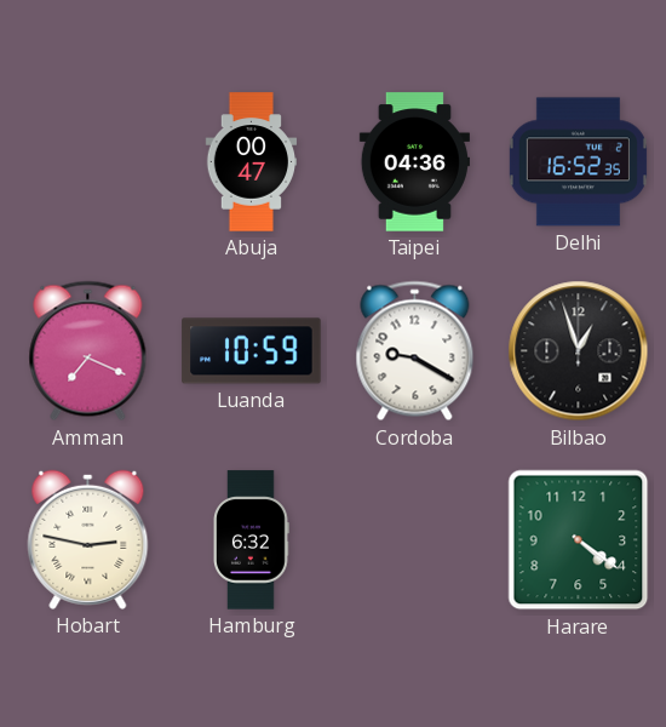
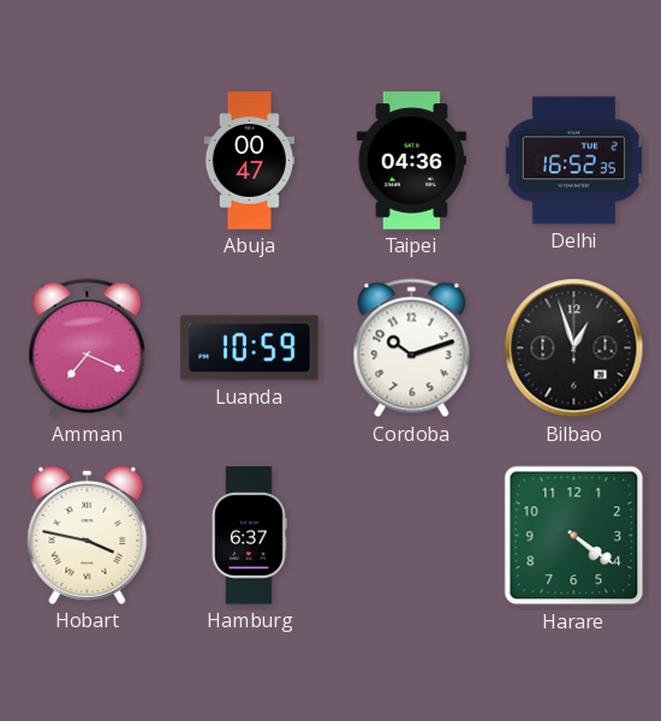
Cordoba: 9:20 -> 10:12
Hobart: 2:47 -> 3:47
Hamburg: 6:32 -> 6:37
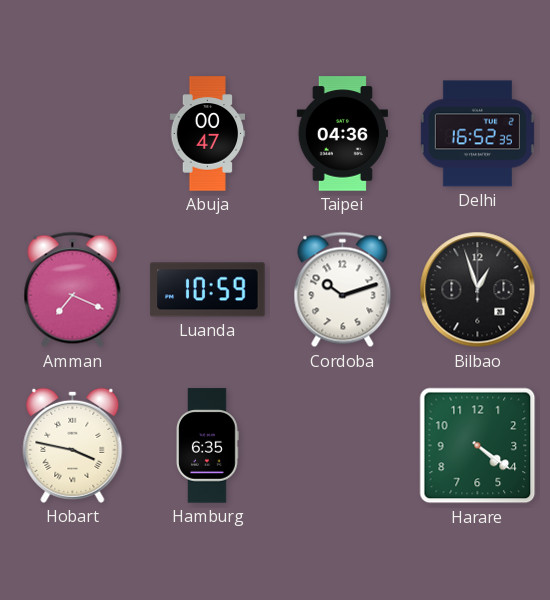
Hamburg: 6:37 -> 6:35
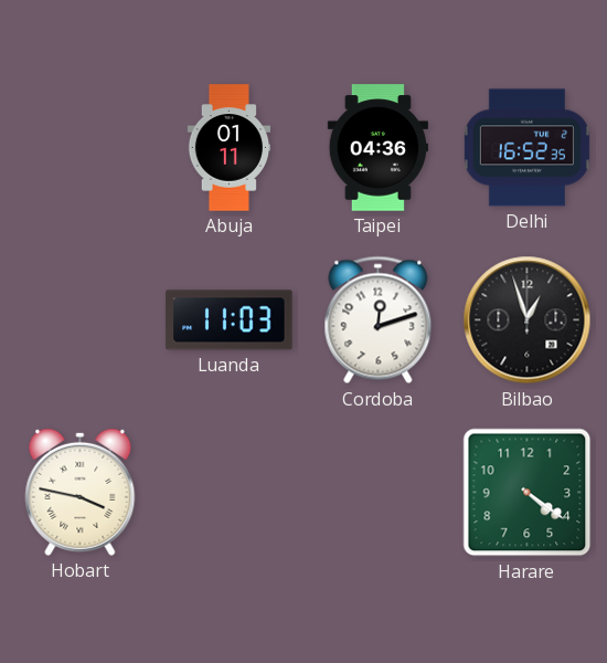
Abuja: 00:47 -> 01:11
Amman: 7:19 -> none
Luanda: 10:59 -> 11:03
Cordoba: 10:12 -> 12:12
Hamburg: 6:35 -> none
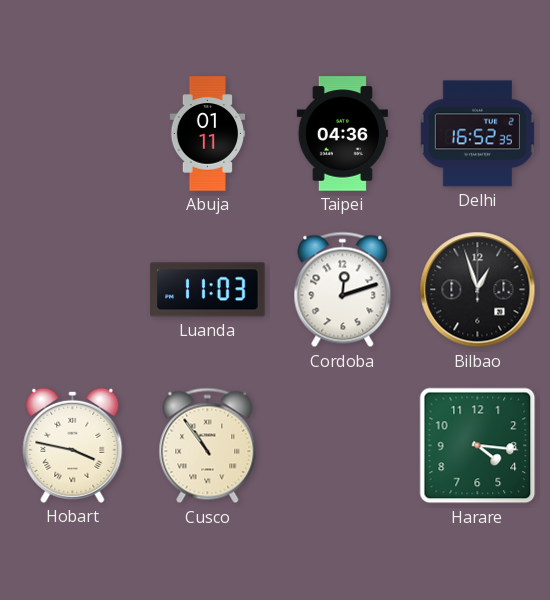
Cusco: none -> 10:54
Harare: 4:21 -> 4:16
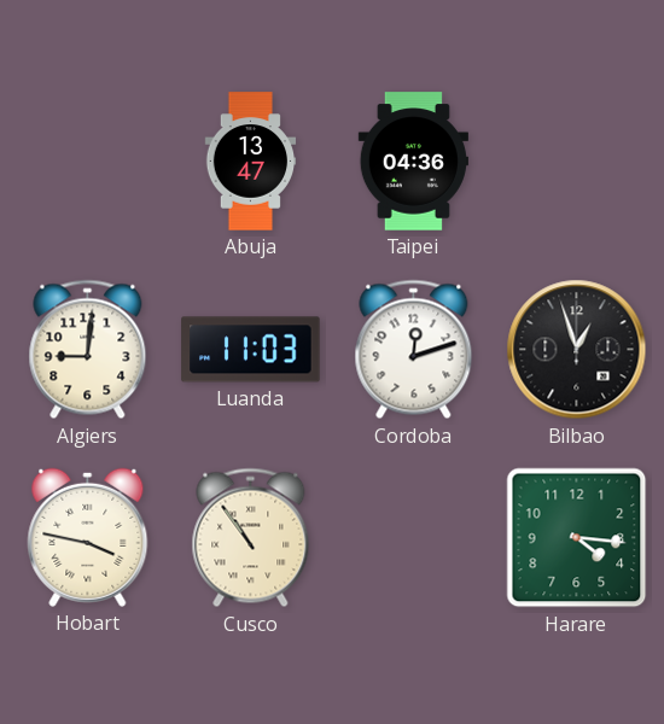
Abuja: 01:11 -> 13:47
Delhi: 16:52 -> none
Algiers: none -> 9:01
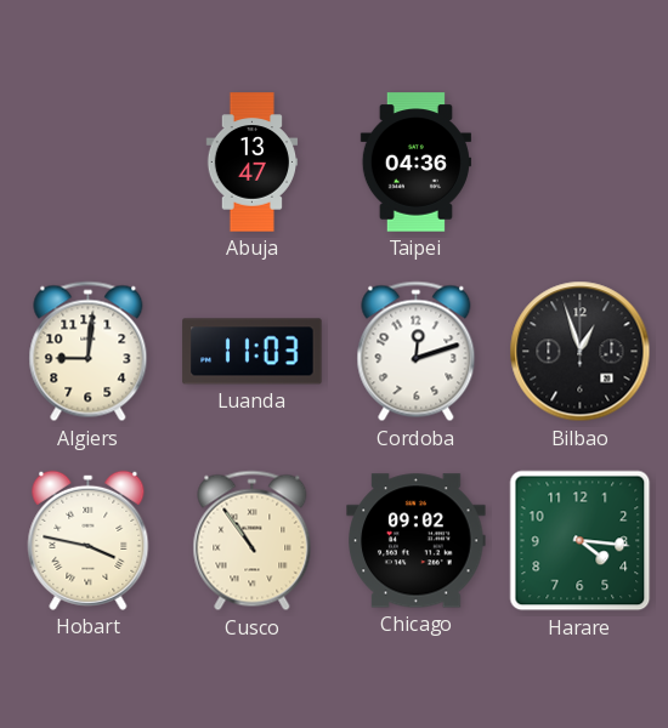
Chicago: none -> 09:02
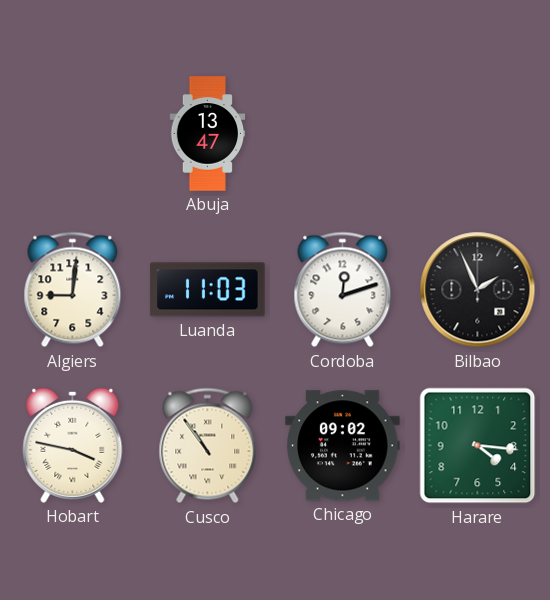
Taipei: 04:36 -> none
Bilbao: 12:57 -> 1:56
